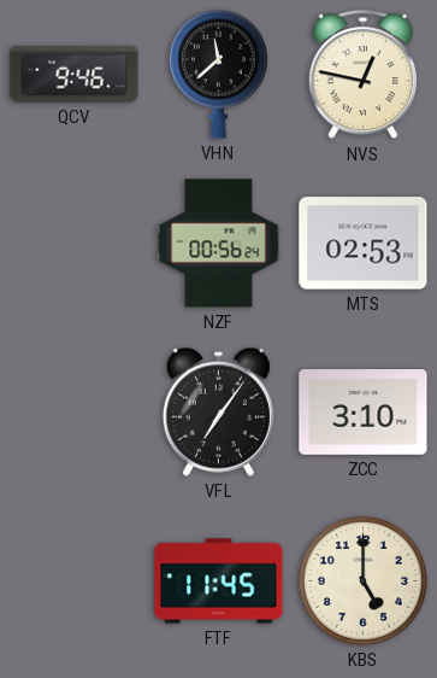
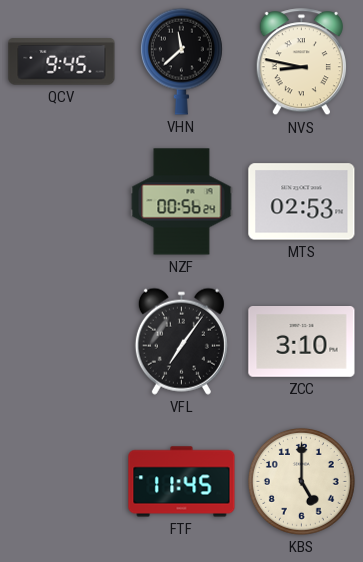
QCV: 9:46 -> 9:45
NVS: 12:47 -> 8:47
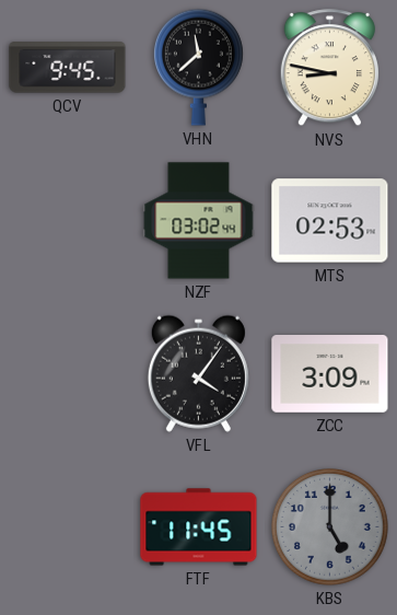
NZF: 00:56 -> 03:02
VFL: 7:06 -> 4:06
ZCC: 3:10 -> 3:09
KBS dial: cream -> grey
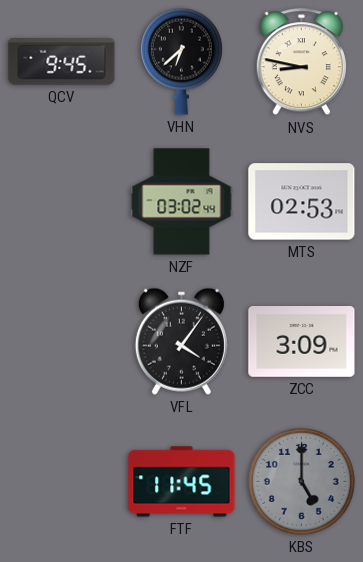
VHN: 11:38 -> 6:38
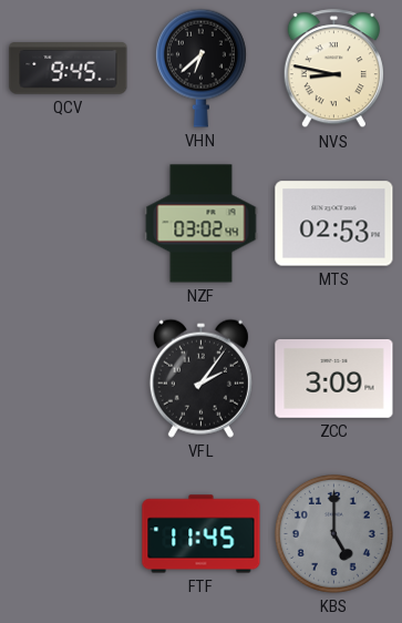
VFL: 4:06 -> 2:06
